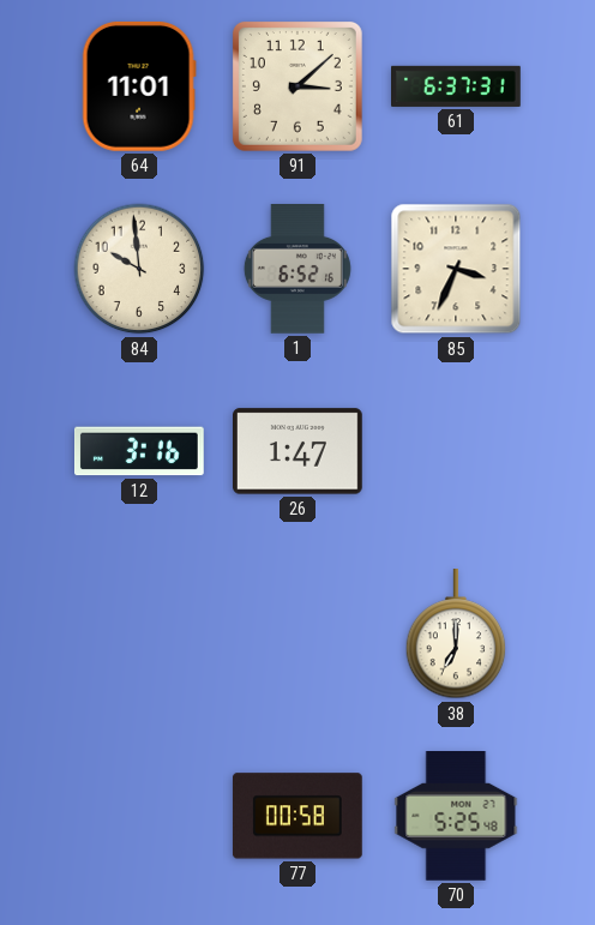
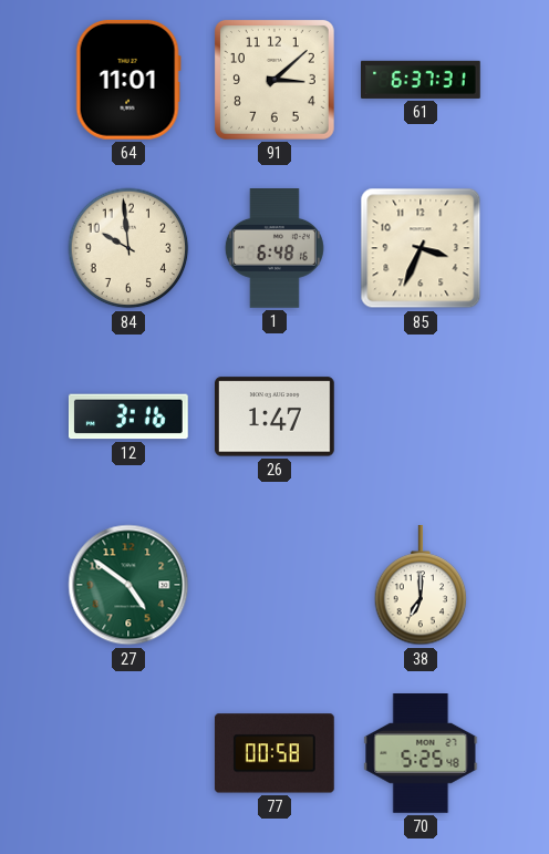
1: 6:52 -> 6:48
27: none -> 4:51
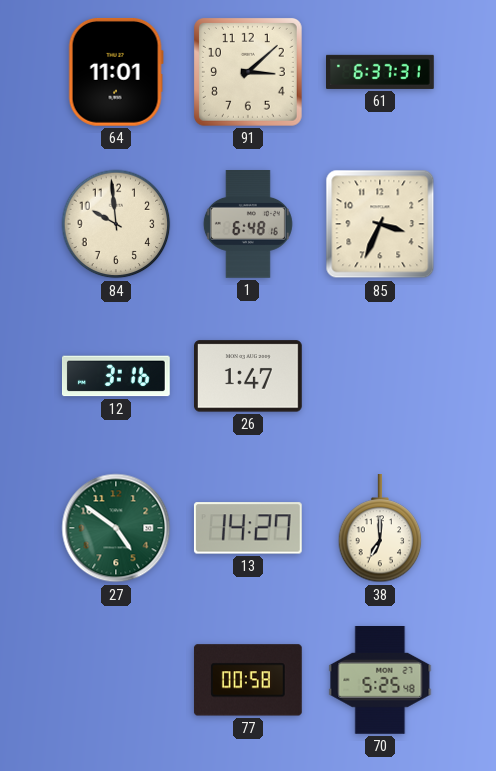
13: none -> 14:27
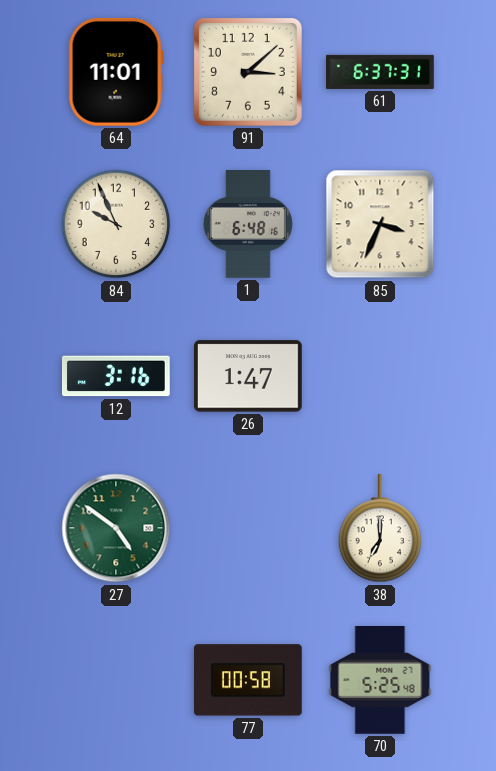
84: 9:59 -> 9:56
13: 14:27 -> none
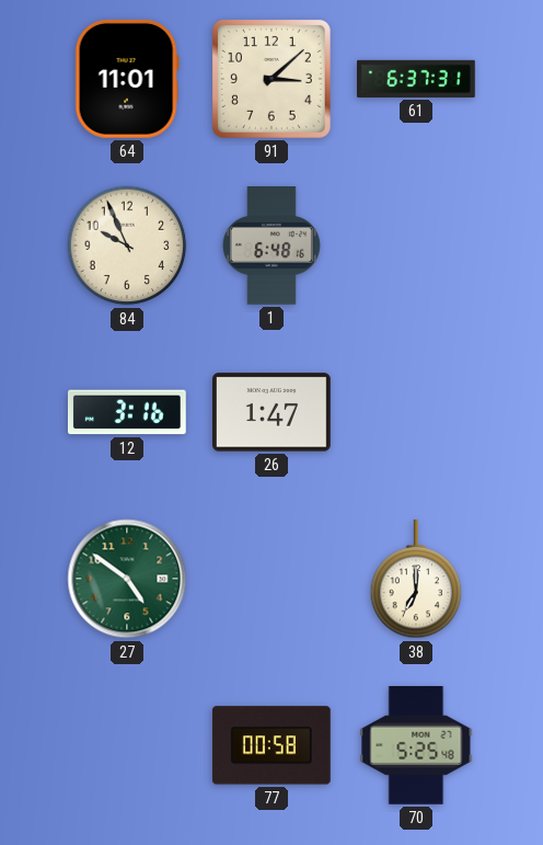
85: 3:34 -> none
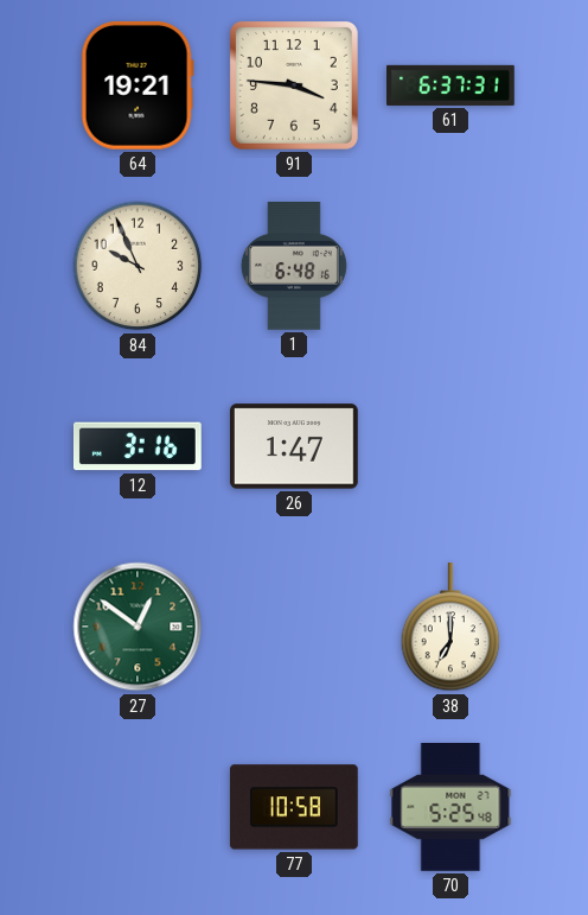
64: 11:01 -> 19:21
91: 3:08 -> 3:46
27: 4:51 -> 12:51
77: 00:58 -> 10:58
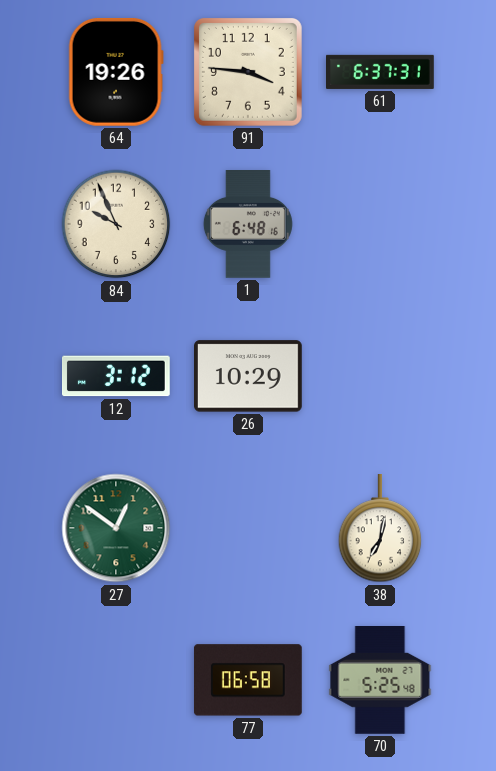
64: 19:21 -> 19:26
12: 3:16 -> 3:12
26: 1:47 -> 10:29
38: 7:00 -> 7:02
77: 10:58 -> 06:58
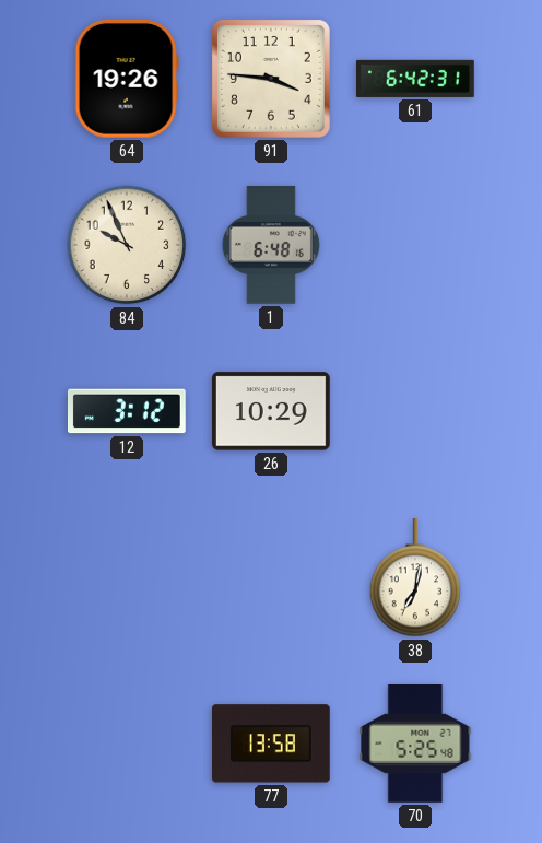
61: 6:37 -> 6:42
27: 12:51 -> none
77: 06:58 -> 13:58
